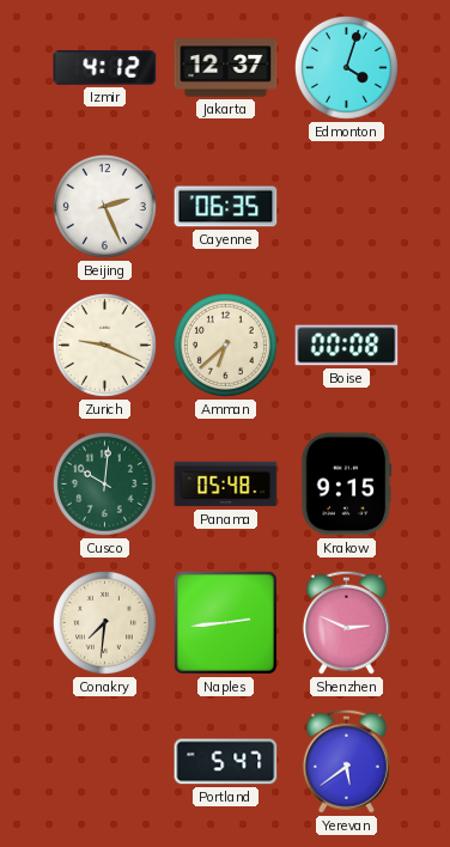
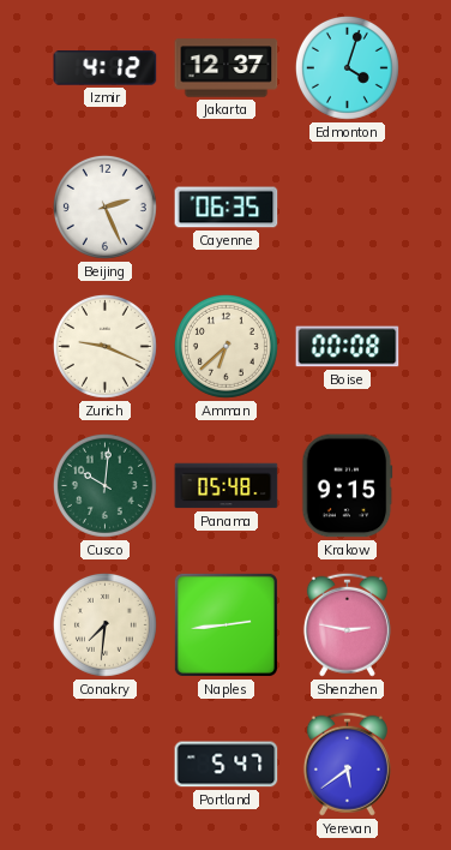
Shenzhen: 2:49 -> 2:47
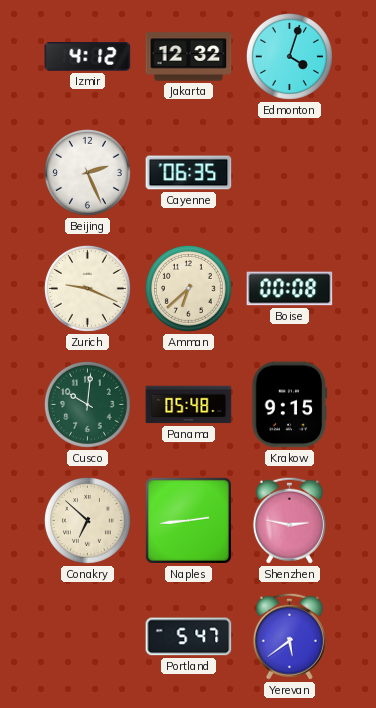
Jakarta: 12:37 -> 12:32
Conakry: 7:31 -> 6:52
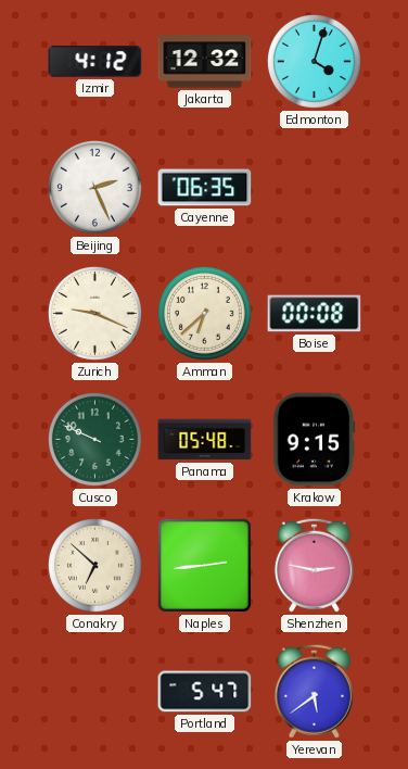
Cusco: 10:01 -> 9:49
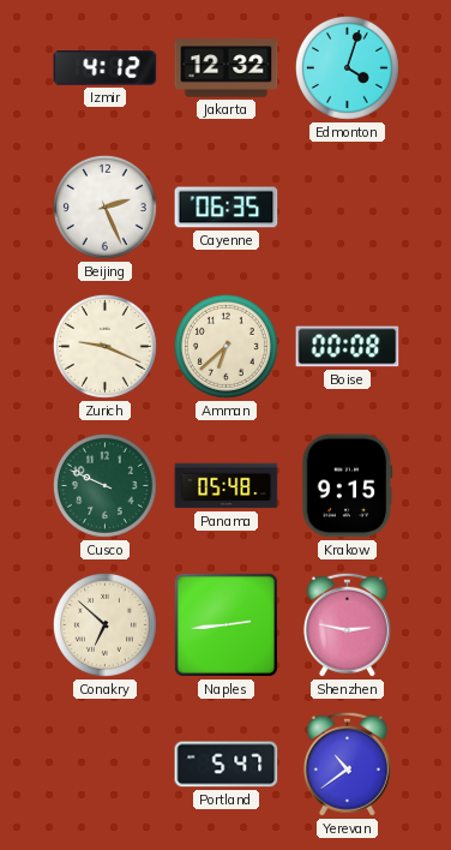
Yerevan: 5:39 -> 10:39
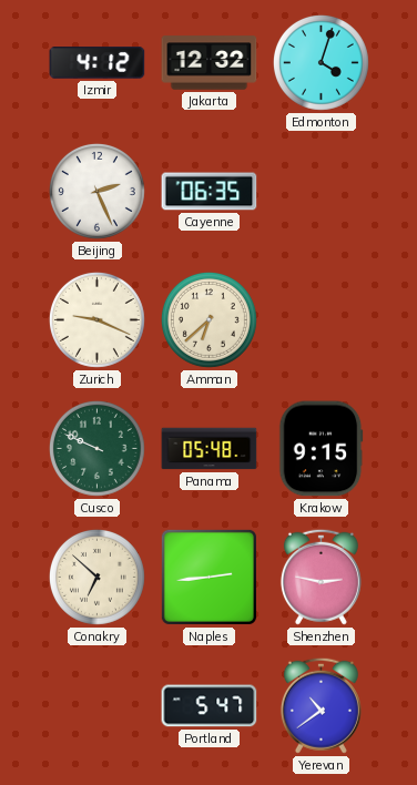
Boise: 00:08 -> none
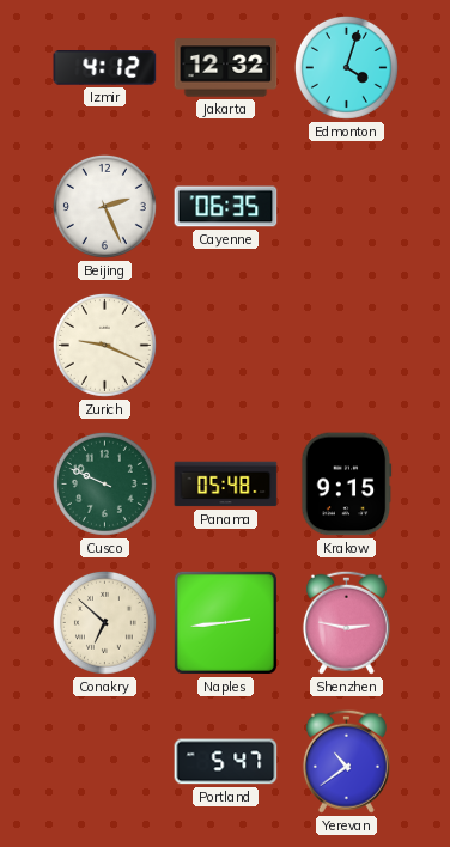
Amman: 6:38 -> none
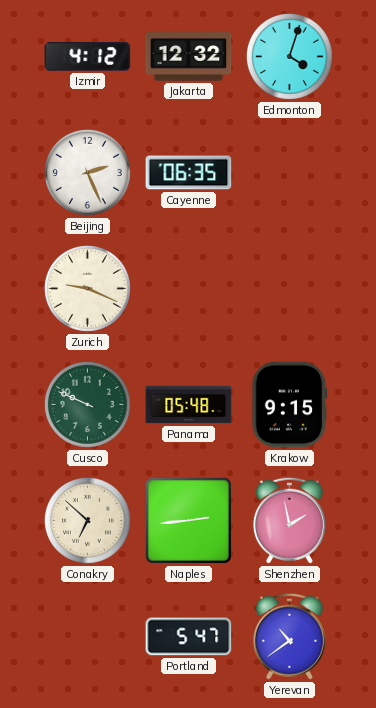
Shenzhen: 2:47 -> 1:58
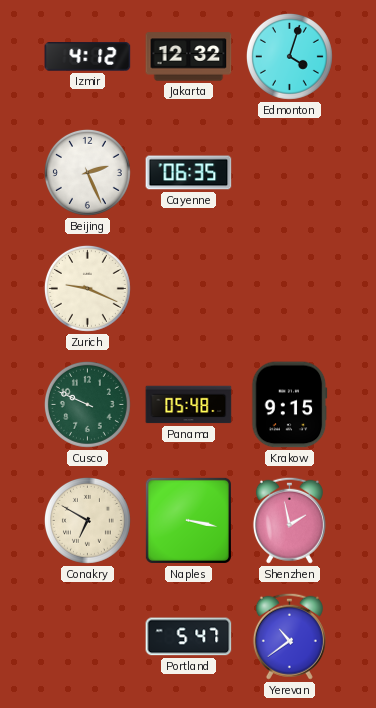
Conakry: 6:52 -> 6:50
Naples: 2:44 -> 3:17
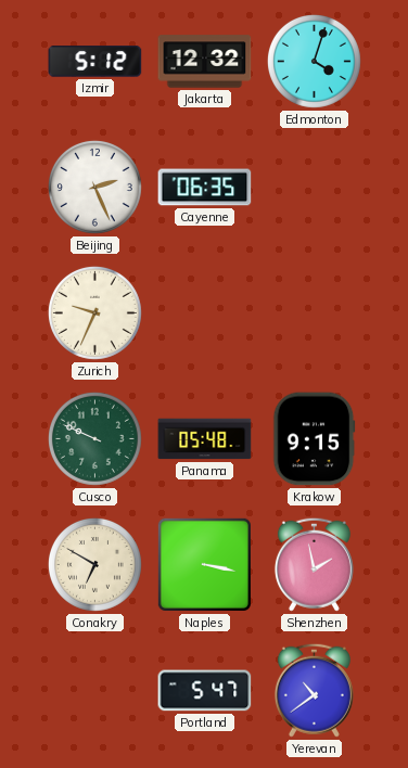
Izmir: 4:12 -> 5:12
Zurich: 9:19 -> 9:34
